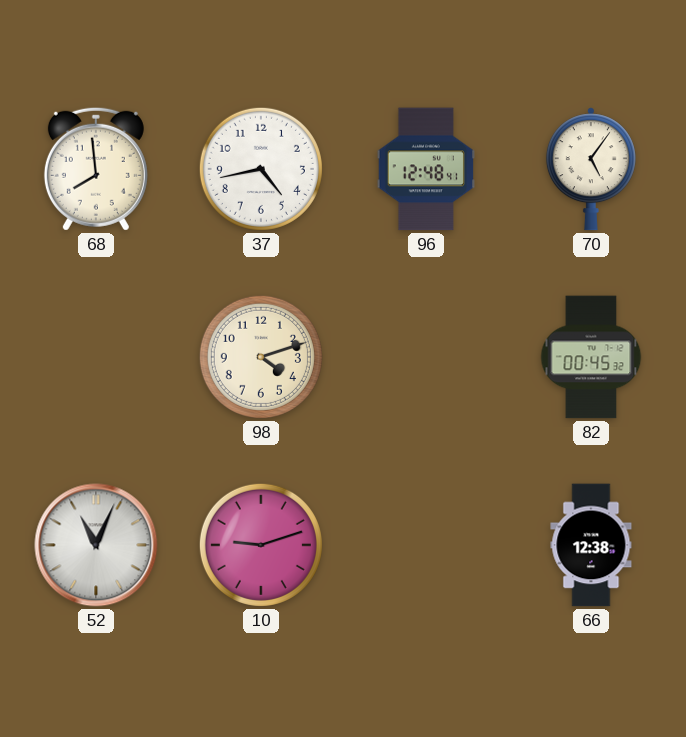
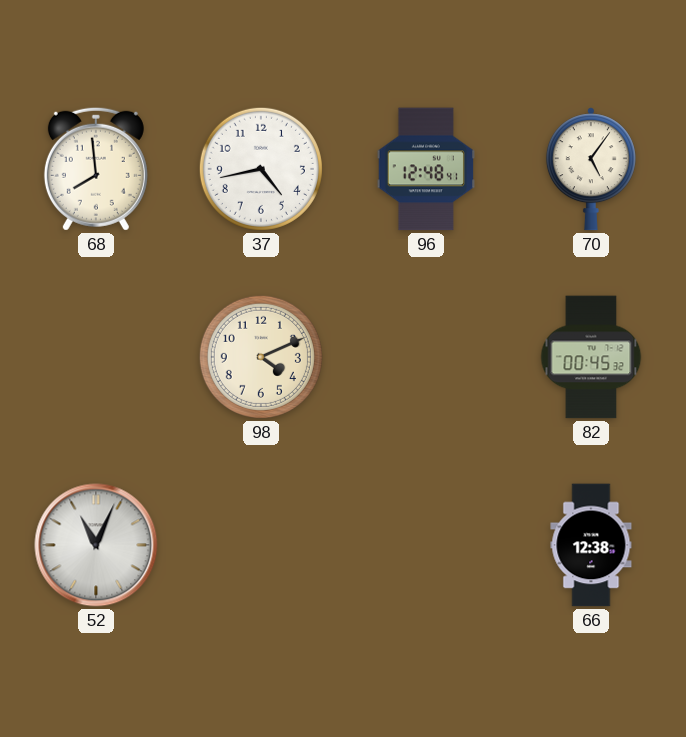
98: 4:12 -> 4:11
10: 9:12 -> none
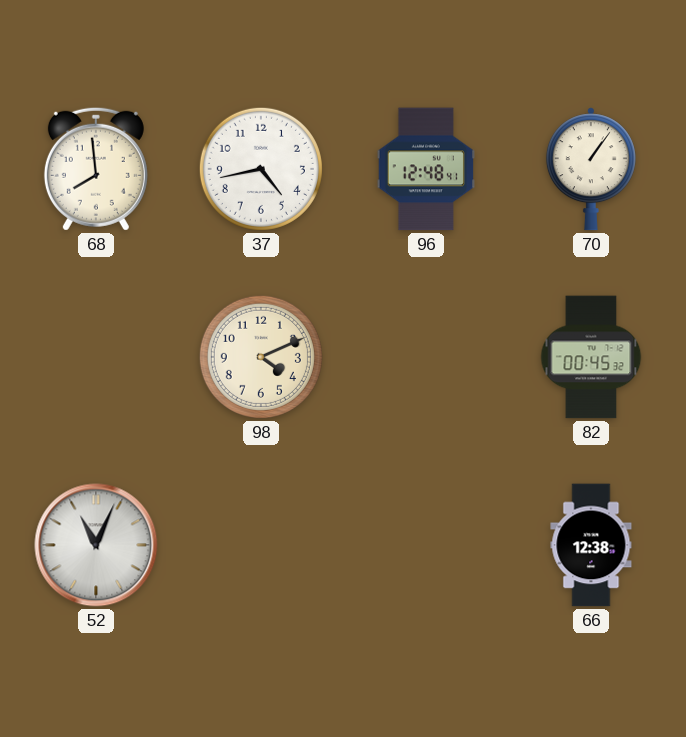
70: 5:06 -> 1:06
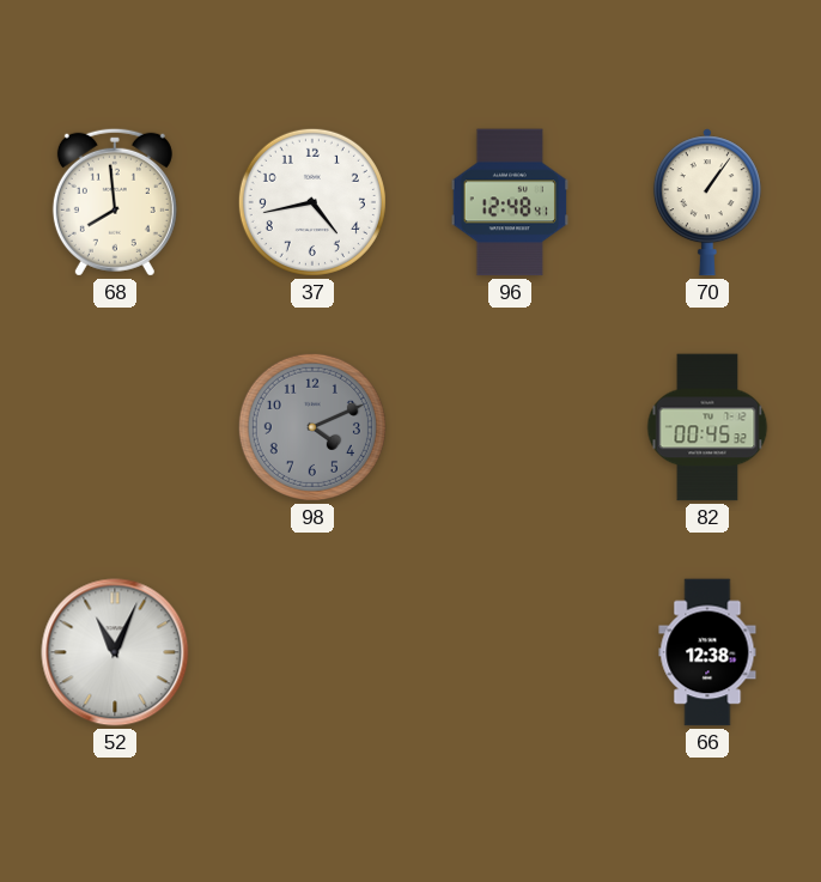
98 dial: cream -> grey
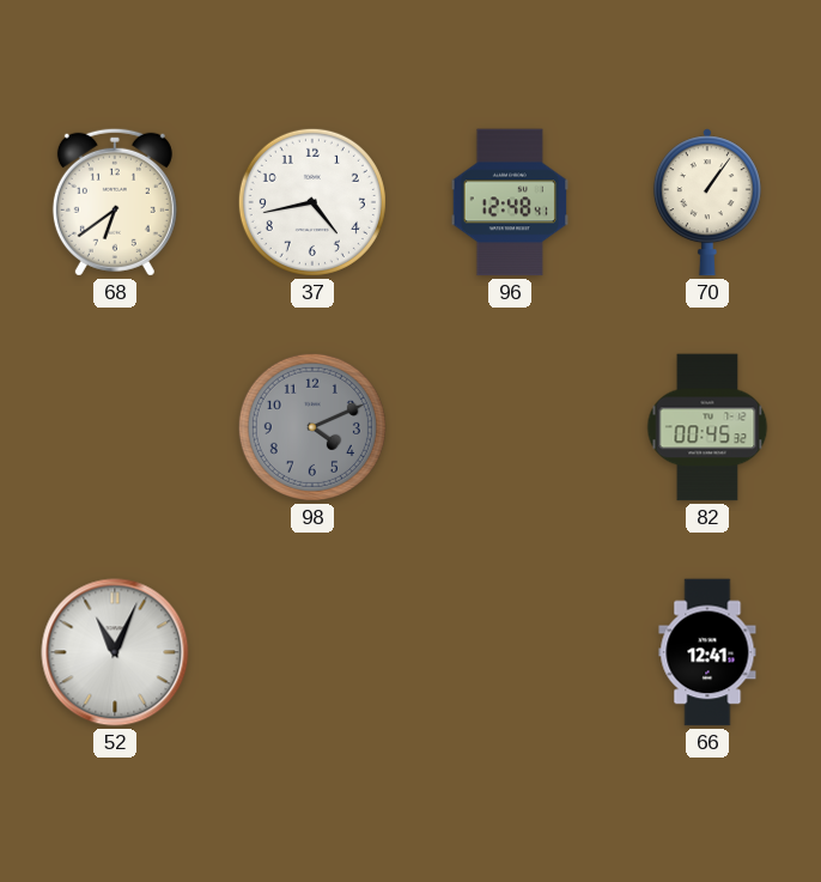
68: 7:59 -> 6:39
66: 12:38 -> 12:41
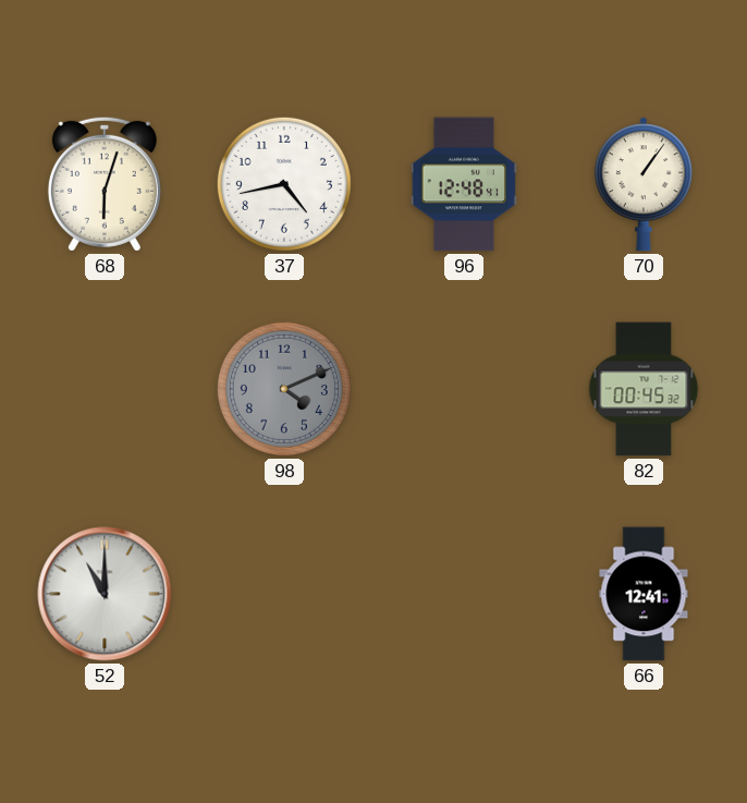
68: 6:39 -> 6:03
52: 11:04 -> 11:00
